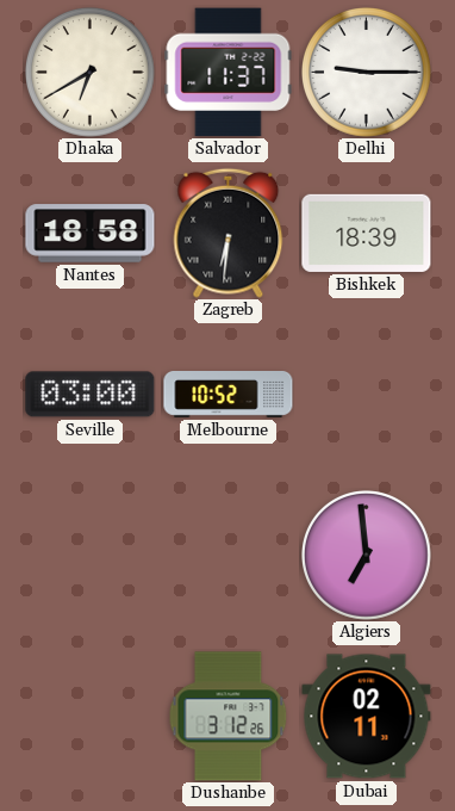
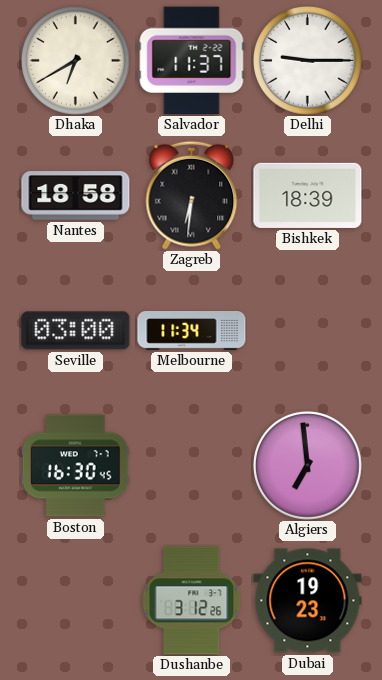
Melbourne: 10:52 -> 11:34
Boston: none -> 16:30
Dubai: 02:11 -> 19:23
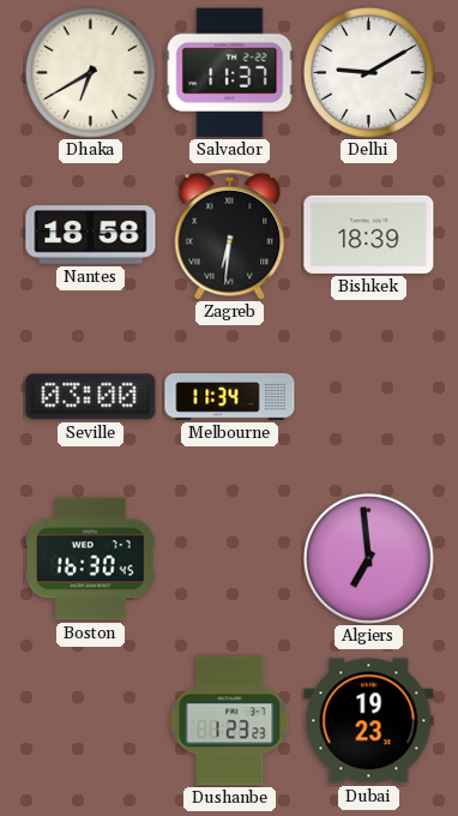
Delhi: 9:15 -> 9:10
Dushanbe: 3:12 -> 1:23
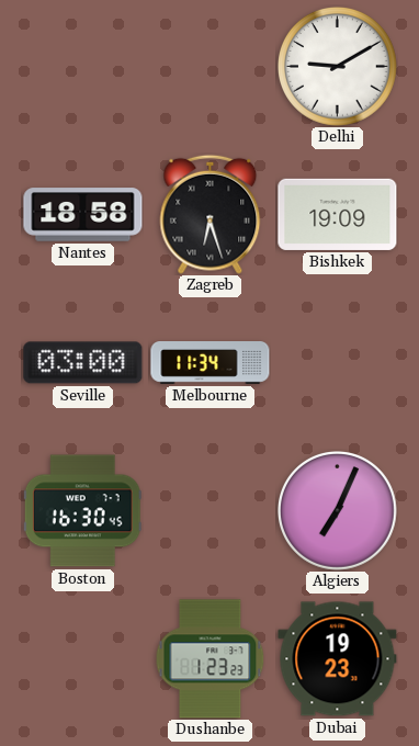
Dhaka: 6:40 -> none
Salvador: 11:37 -> none
Zagreb: 6:31 -> 6:27
Bishkek: 18:39 -> 19:09
Algiers: 6:59 -> 7:04
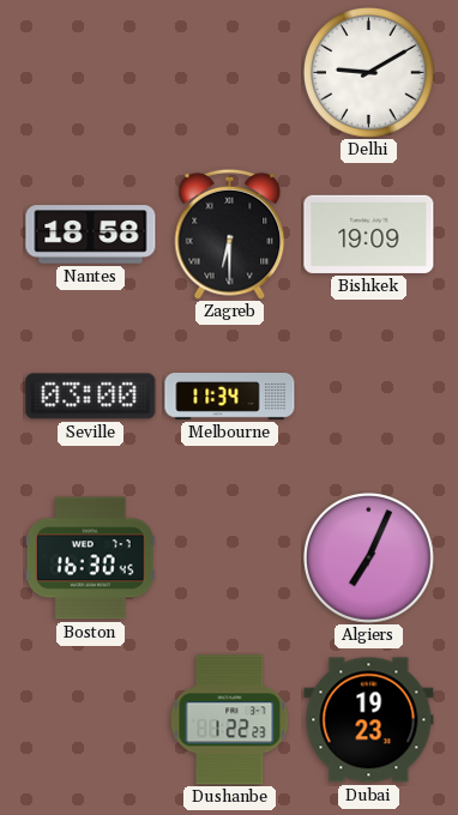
Zagreb: 6:27 -> 6:30
Dushanbe: 1:23 -> 1:22
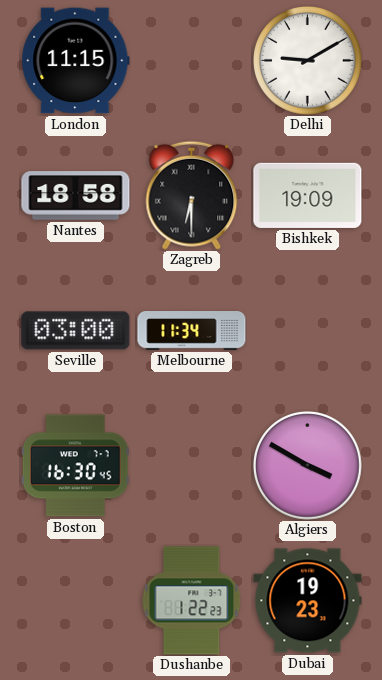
London: none -> 11:15
Algiers: 7:04 -> 3:50
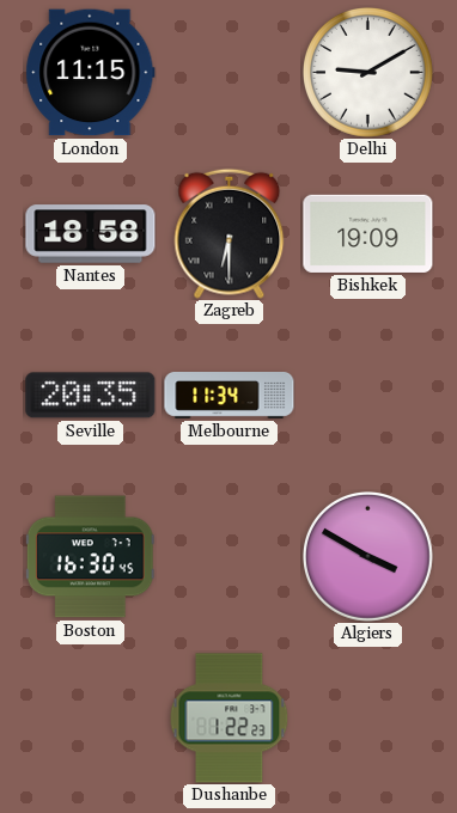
Seville: 03:00 -> 20:35
Dubai: 19:23 -> none
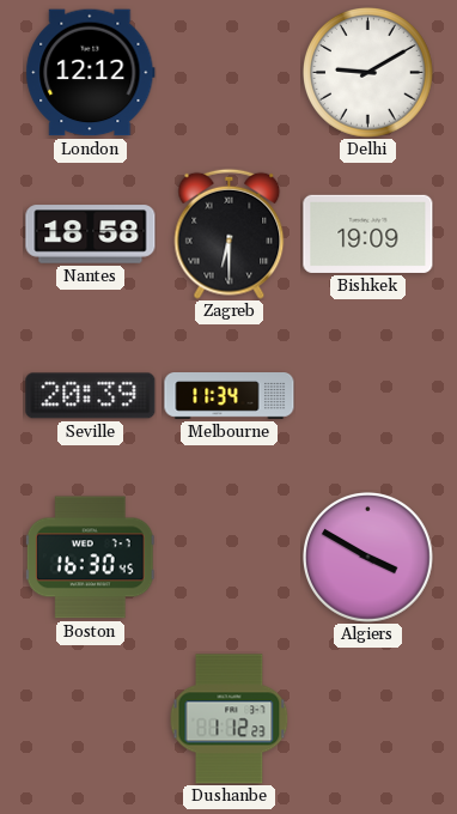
London: 11:15 -> 12:12
Seville: 20:35 -> 20:39
Dushanbe: 1:22 -> 1:12
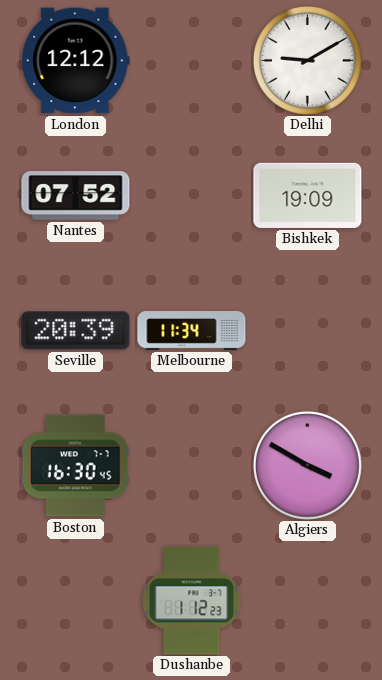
Nantes: 18:58 -> 07:52
Zagreb: 6:30 -> none
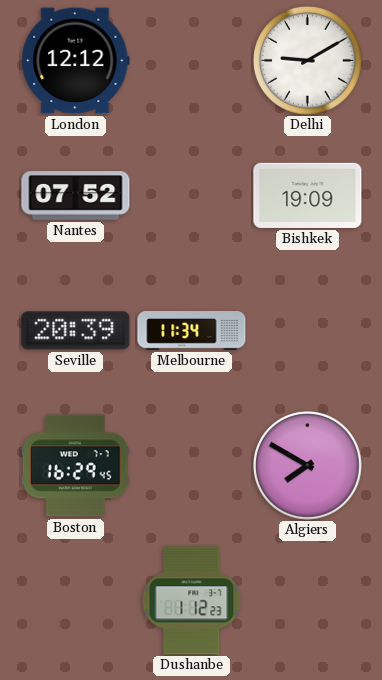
Boston: 16:30 -> 16:29
Algiers: 3:50 -> 7:50
